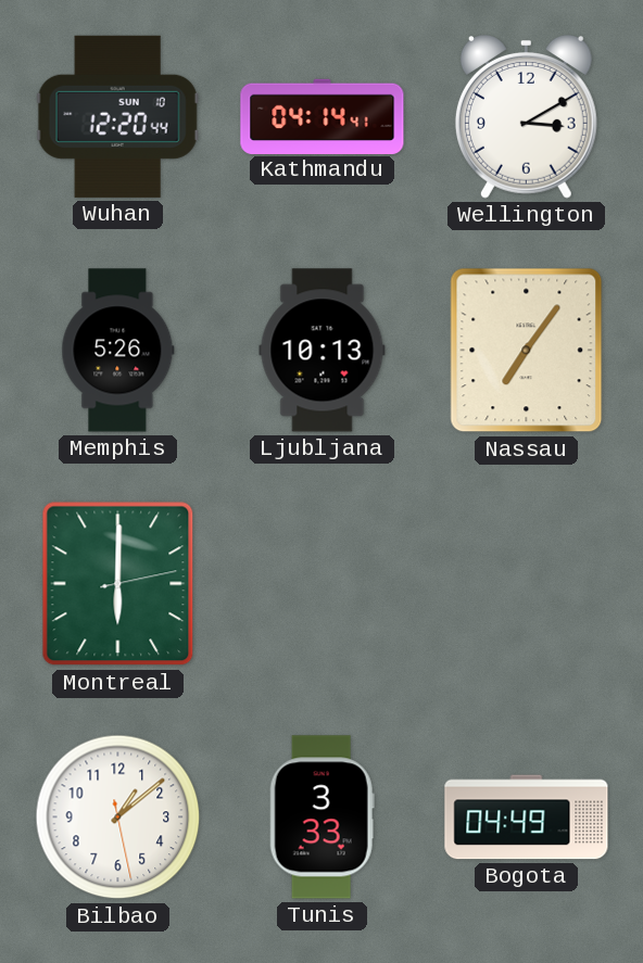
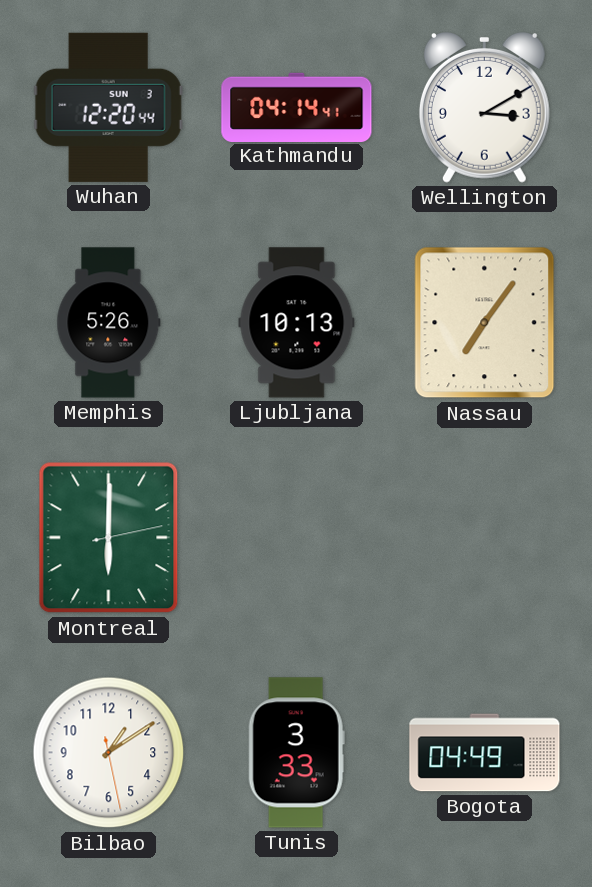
Wuhan date: SUN 10 -> SUN 3
Bilbao: 1:08 -> 1:09
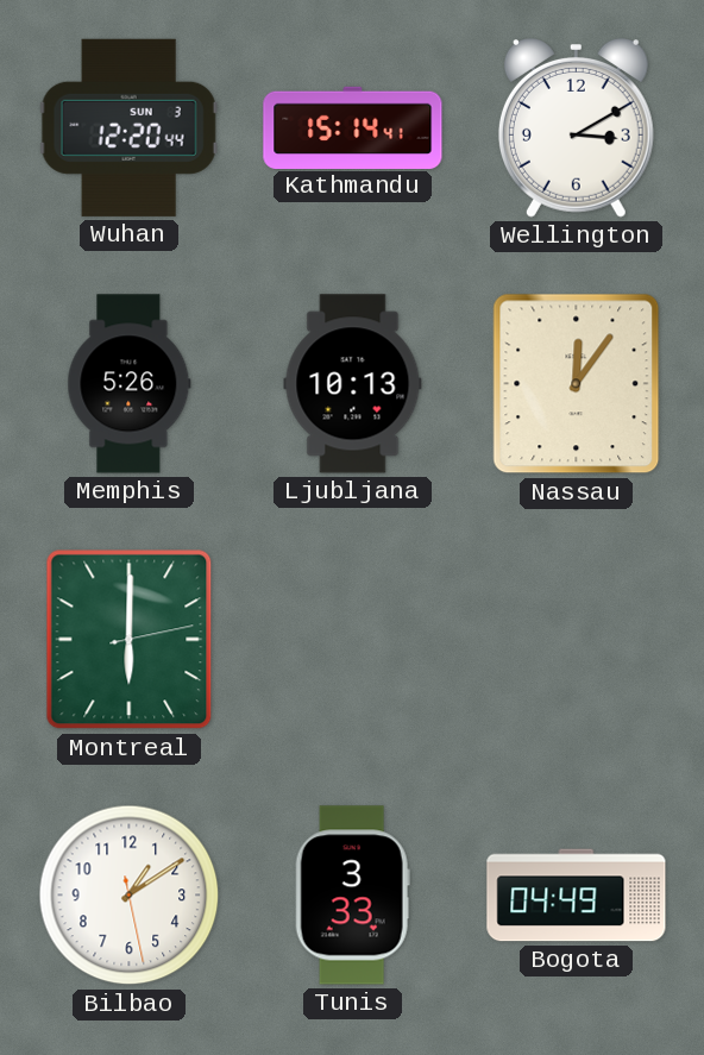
Kathmandu: 04:14 -> 15:14
Nassau: 7:06 -> 12:06
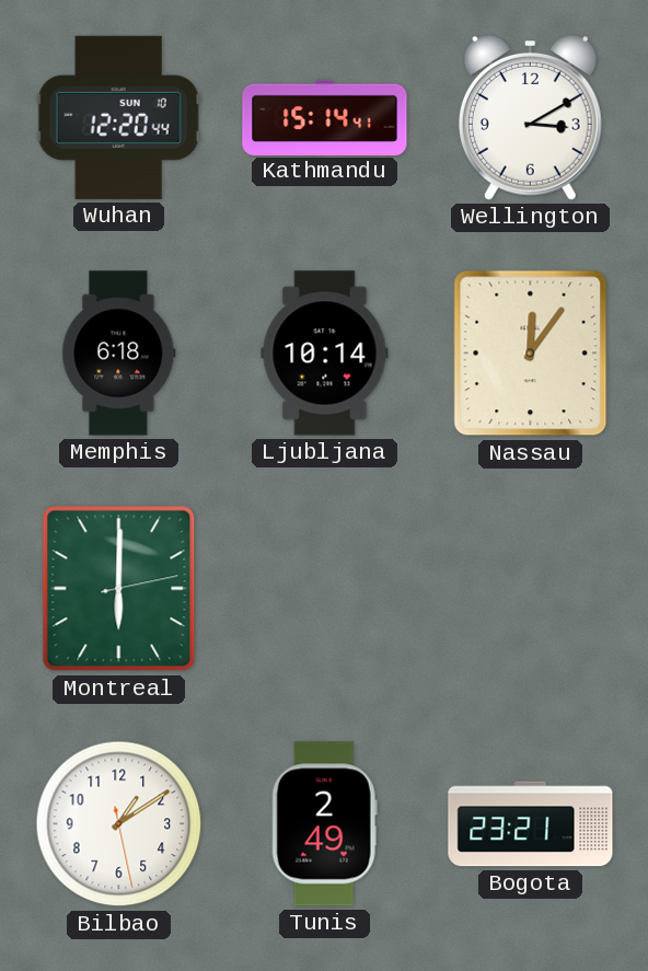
Wuhan date: SUN 3 -> SUN 10
Memphis: 5:26 -> 6:18
Ljubljana: 10:13 -> 10:14
Tunis: 3:33 -> 2:49
Bogota: 04:49 -> 23:21
